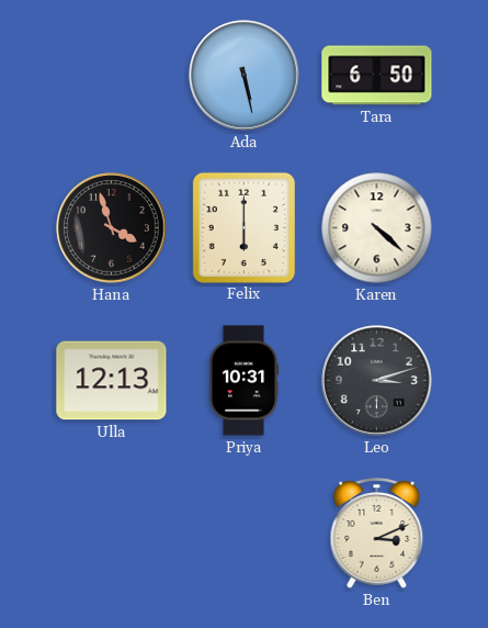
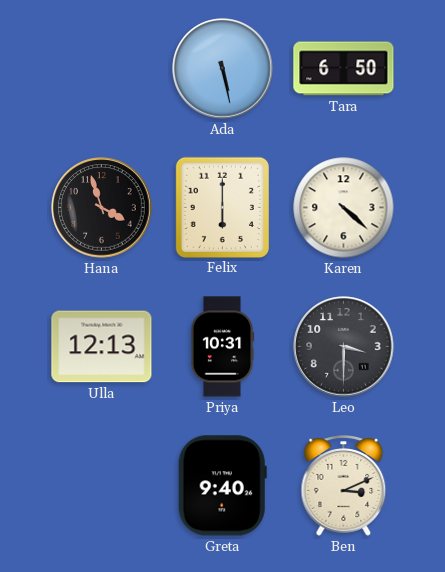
Leo: 3:12 -> 3:30
Greta: none -> 9:40
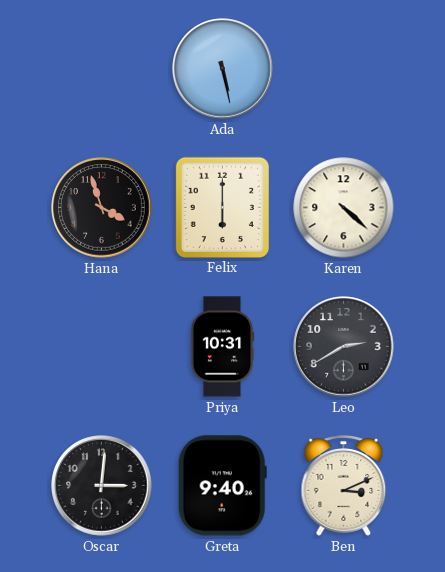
Tara: 6:50 -> none
Ulla: 12:13 -> none
Leo: 3:30 -> 2:40
Oscar: none -> 3:01
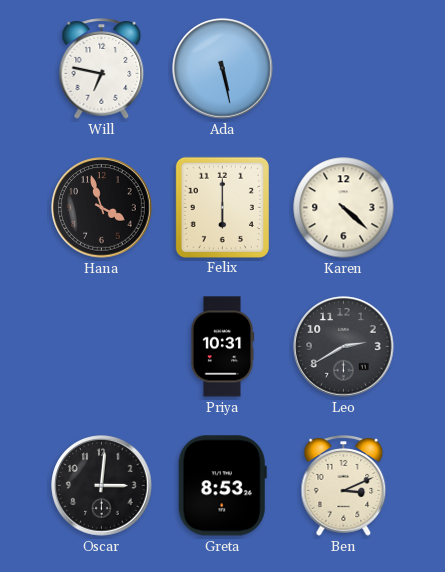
Will: none -> 6:47
Greta: 9:40 -> 8:53
